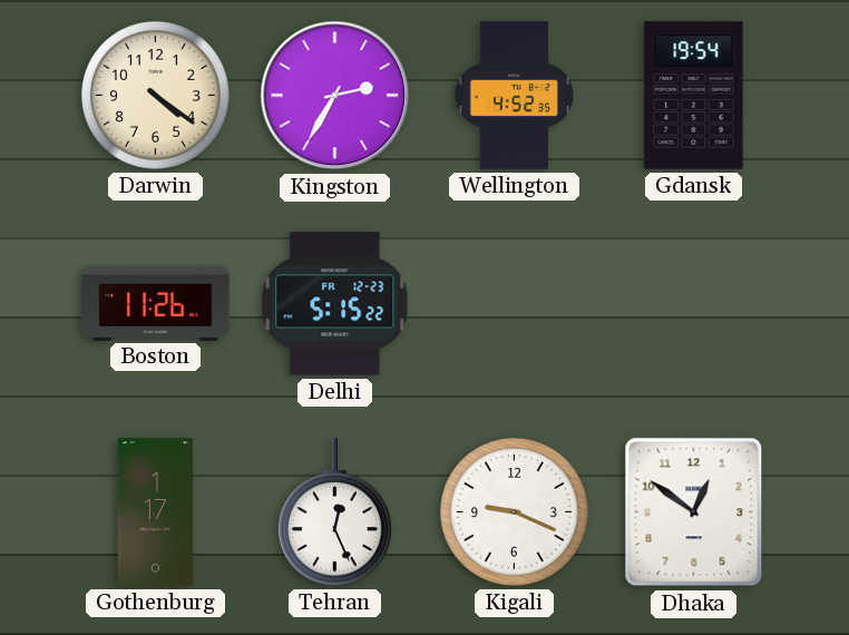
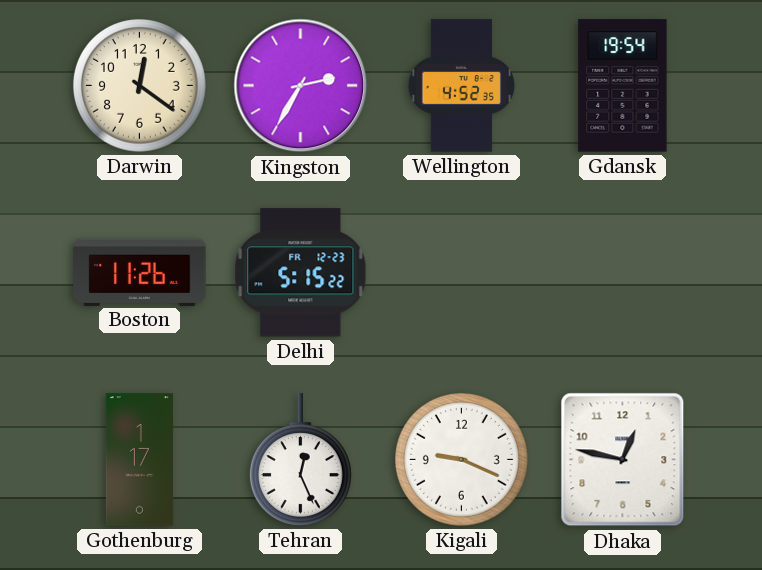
Darwin: 4:21 -> 12:21
Dhaka: 12:51 -> 12:47
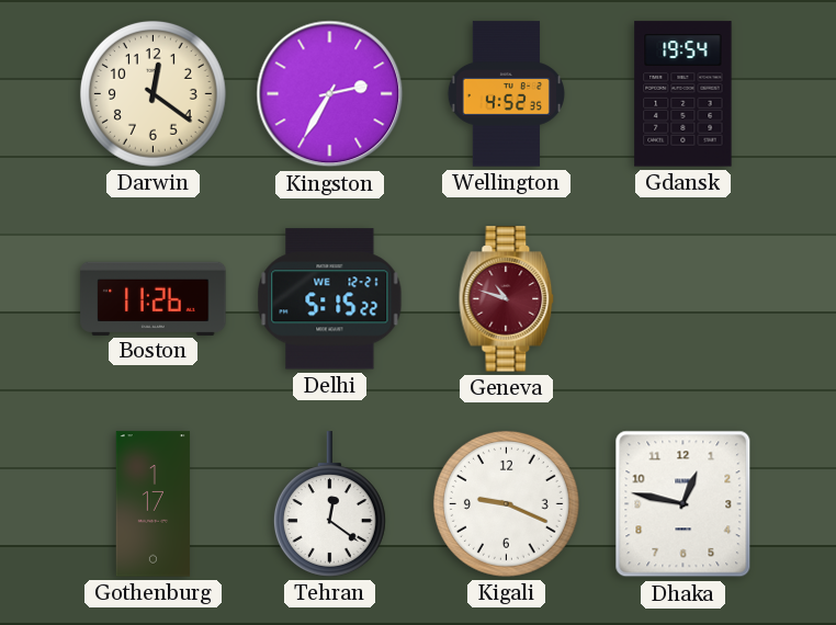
Delhi date: FR 12-23 -> WE 12-21
Geneva: none -> 10:48
Tehran: 12:26 -> 12:21
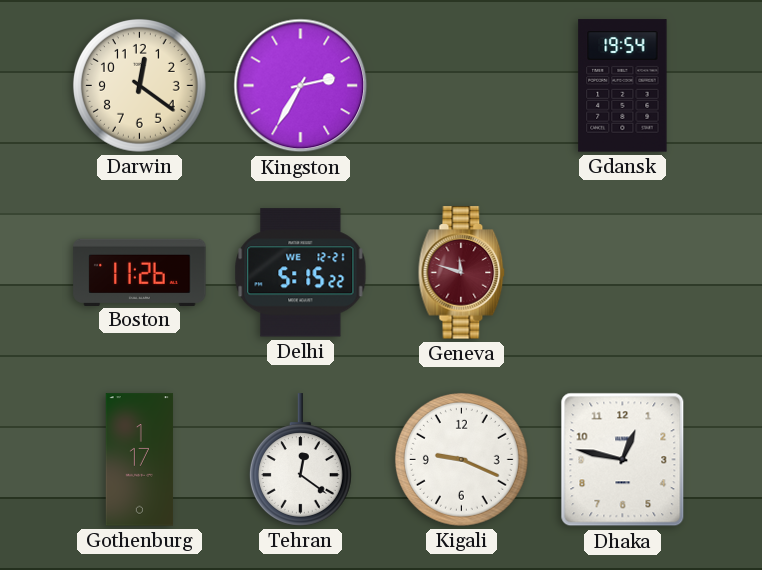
Wellington: 4:52 -> none
Geneva: 10:48 -> 11:48
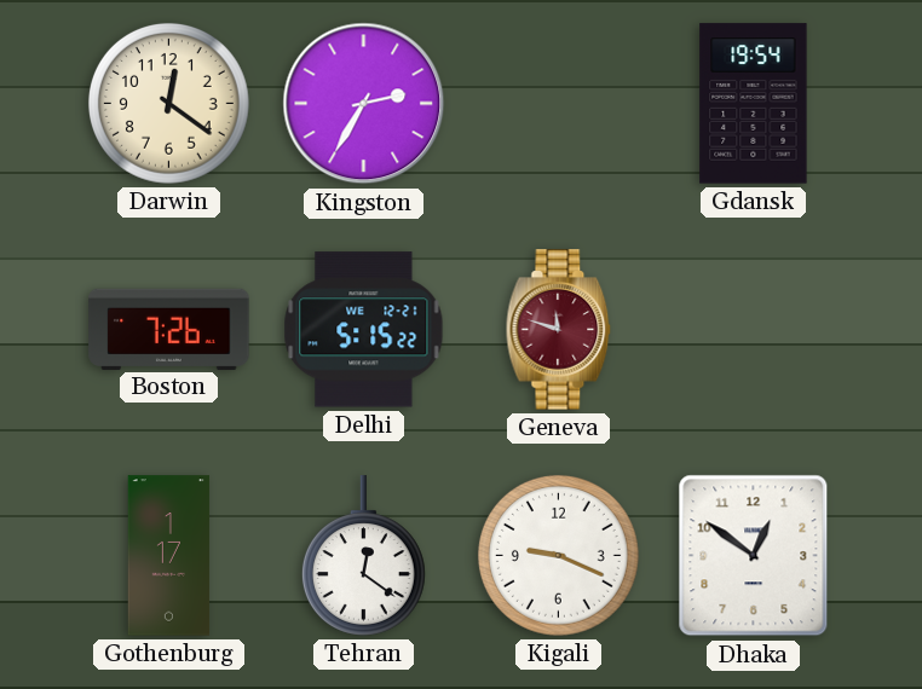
Boston: 11:26 -> 7:26
Dhaka: 12:47 -> 12:51
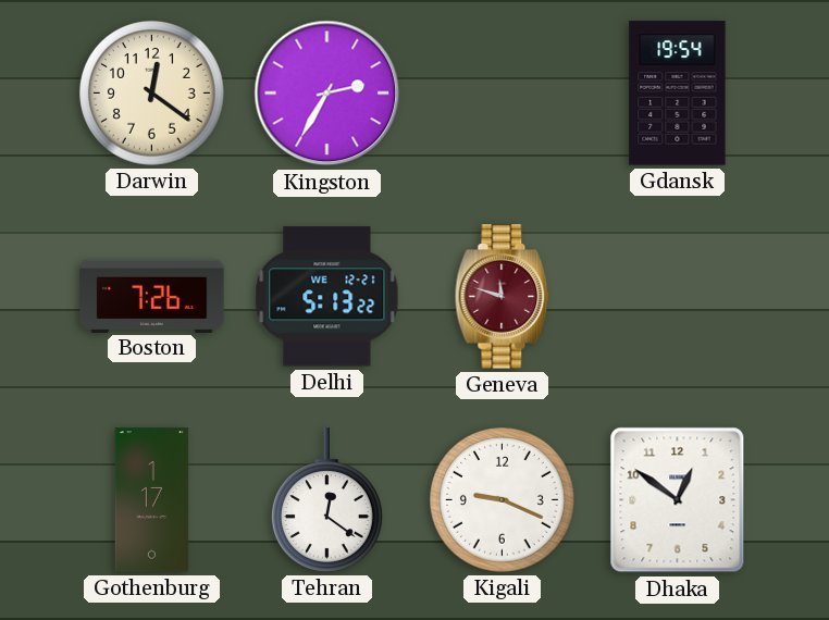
Delhi: 5:15 -> 5:13
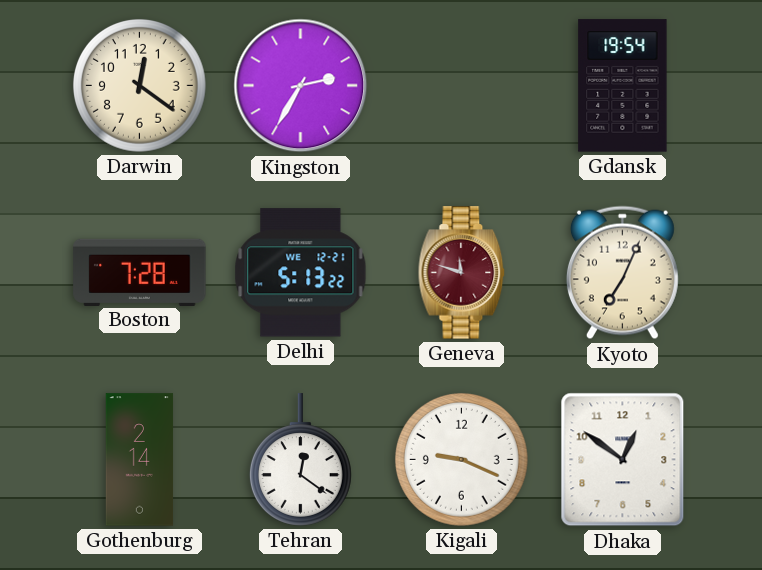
Boston: 7:26 -> 7:28
Kyoto: none -> 7:04
Gothenburg: 1:17 -> 2:14
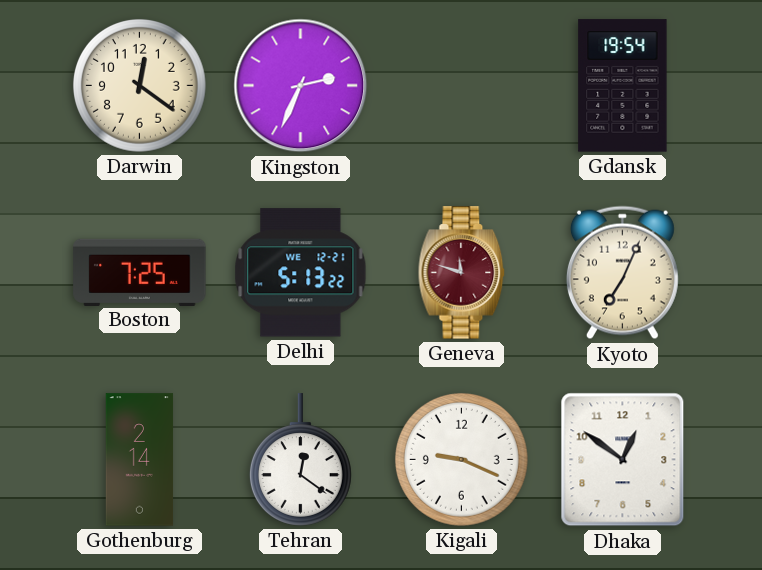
Kingston: 2:35 -> 2:34
Boston: 7:28 -> 7:25
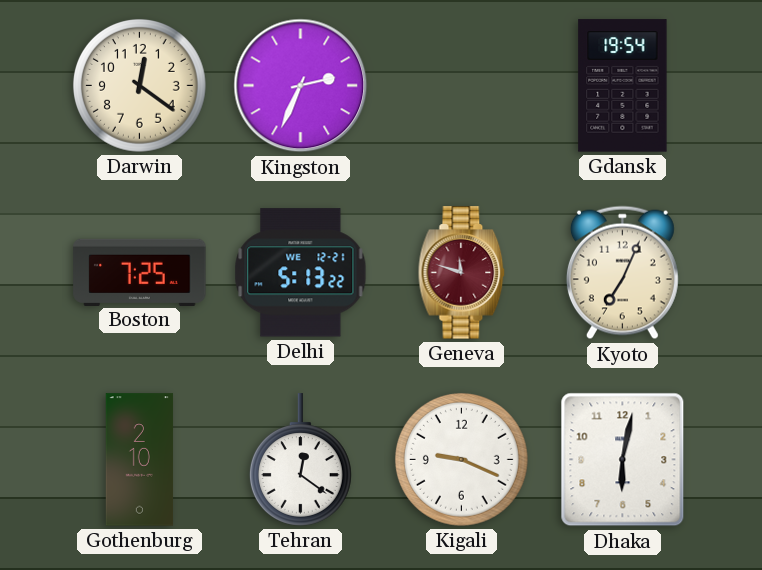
Gothenburg: 2:14 -> 2:10
Dhaka: 12:51 -> 6:02
